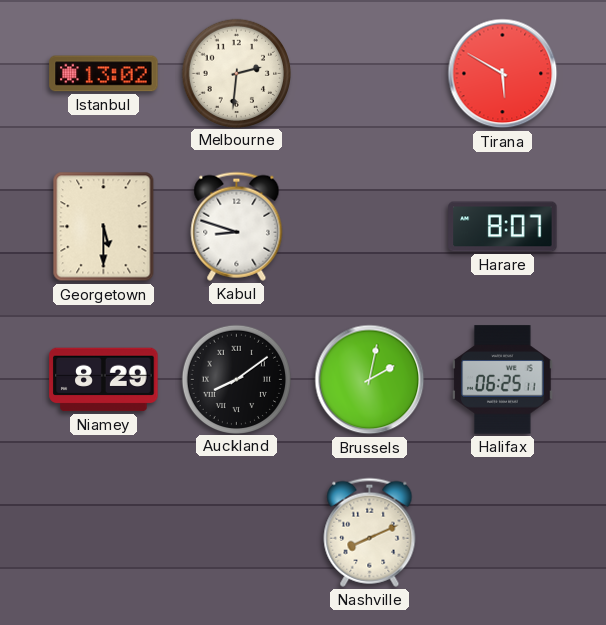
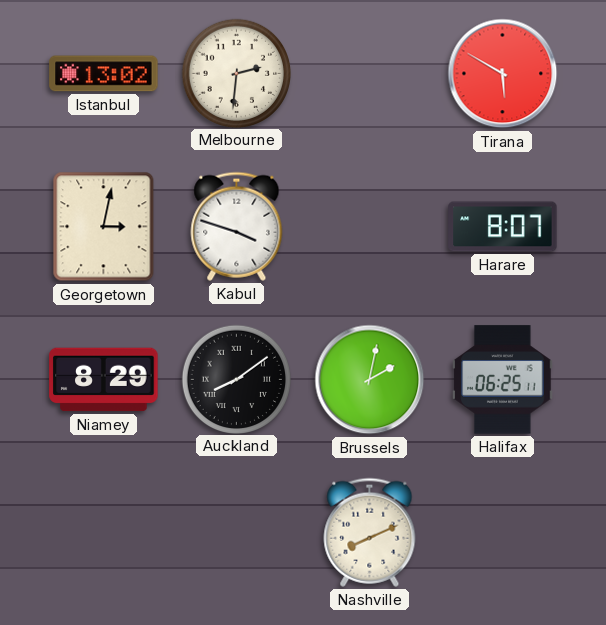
Georgetown: 5:30 -> 3:02
Kabul: 8:48 -> 3:48
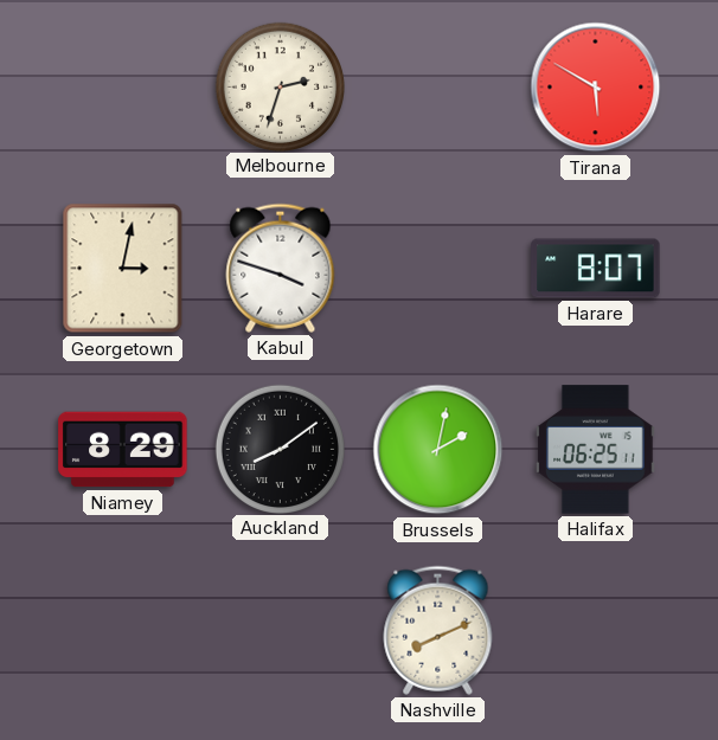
Istanbul: 13:02 -> none
Melbourne: 2:31 -> 2:33
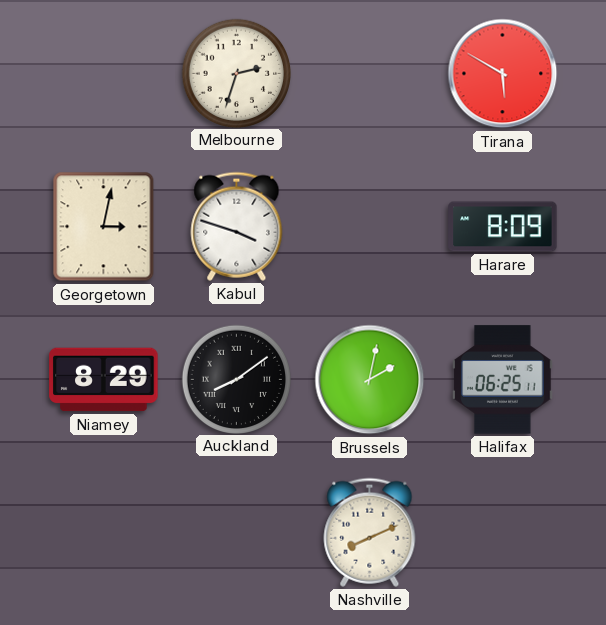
Harare: 8:07 -> 8:09
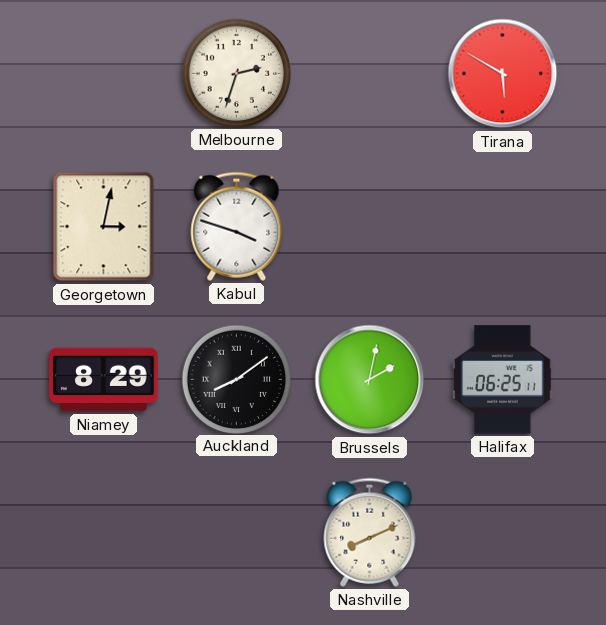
Harare: 8:09 -> none
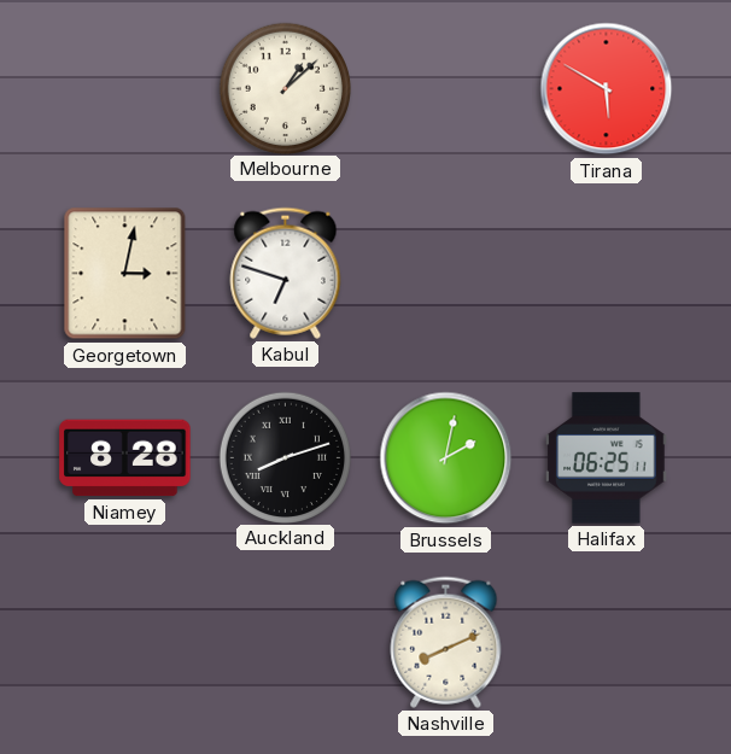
Melbourne: 2:33 -> 1:08
Kabul: 3:48 -> 6:48
Niamey: 8:29 -> 8:28
Auckland: 8:09 -> 8:12
